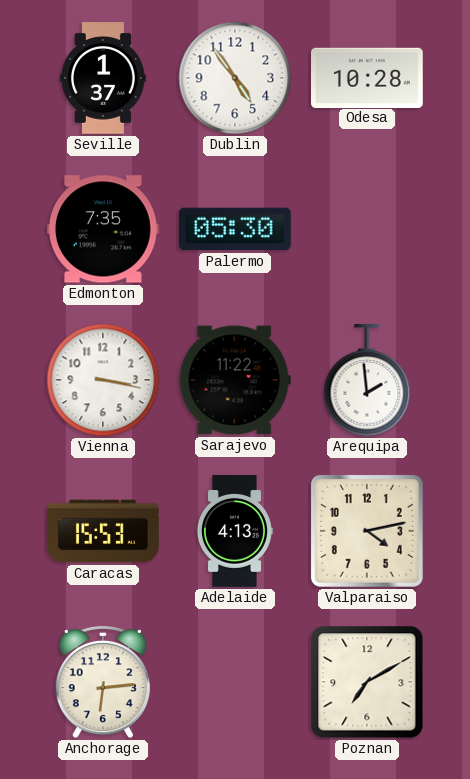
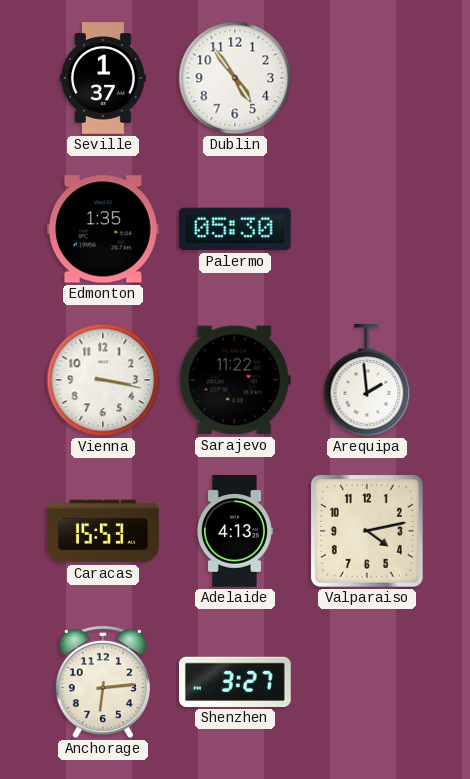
Odesa: 10:28 -> none
Edmonton: 7:35 -> 1:35
Shenzhen: none -> 3:27
Poznan: 7:10 -> none
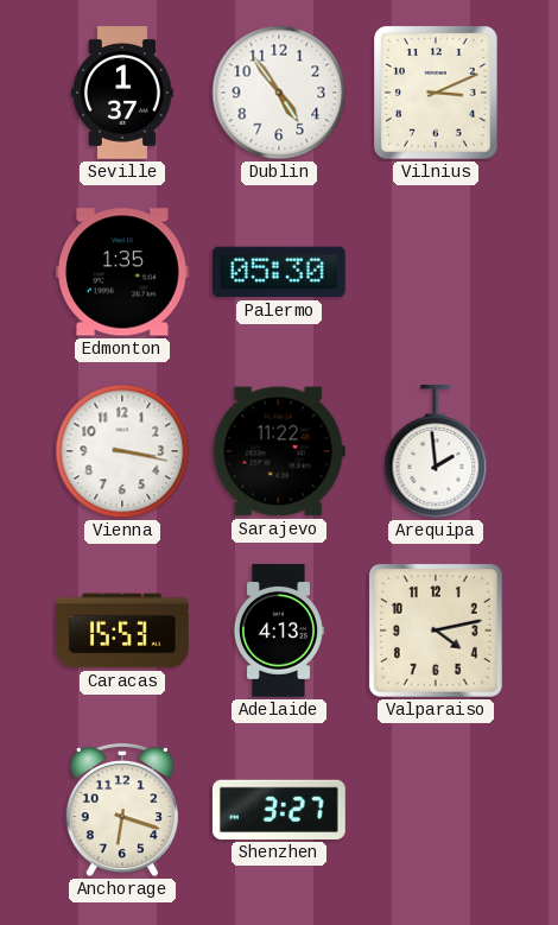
Vilnius: none -> 3:11
Anchorage: 6:14 -> 6:18
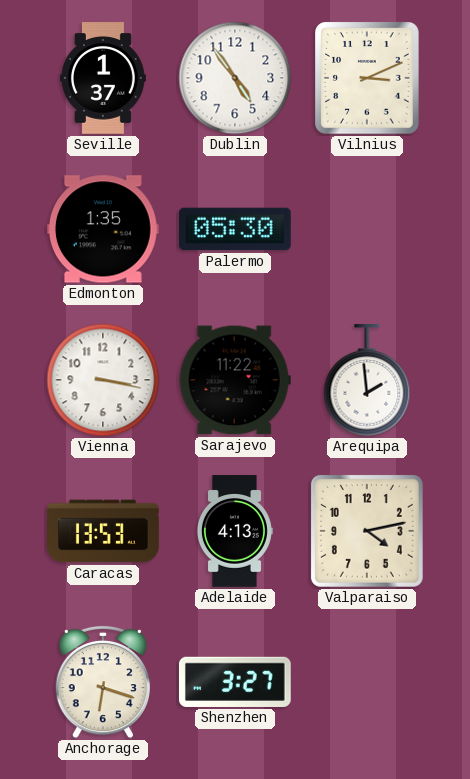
Caracas: 15:53 -> 13:53
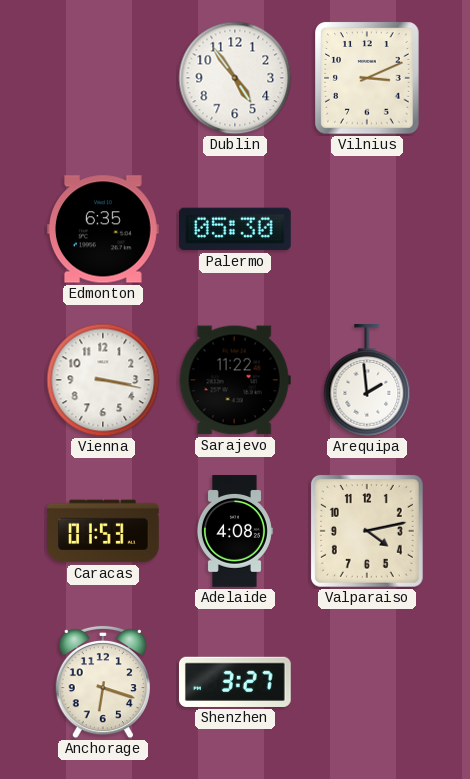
Seville: 1:37 -> none
Edmonton: 1:35 -> 6:35
Caracas: 13:53 -> 01:53
Adelaide: 4:13 -> 4:08
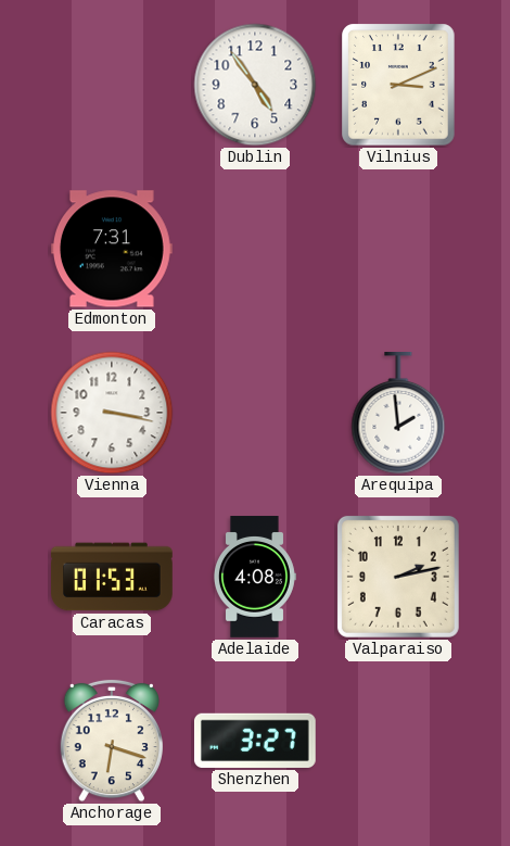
Edmonton: 6:35 -> 7:31
Palermo: 05:30 -> none
Sarajevo: 11:22 -> none
Valparaiso: 4:13 -> 2:13
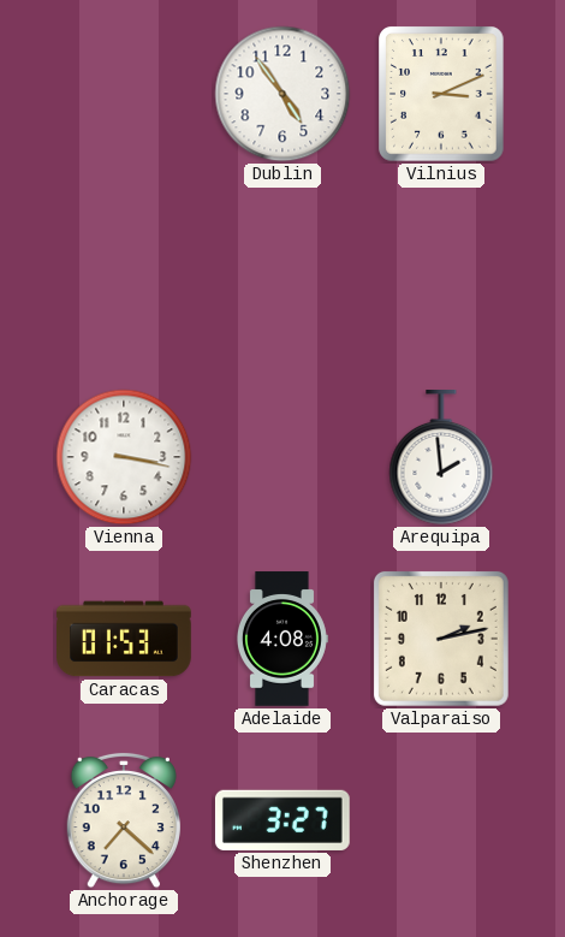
Edmonton: 7:31 -> none
Anchorage: 6:18 -> 7:22
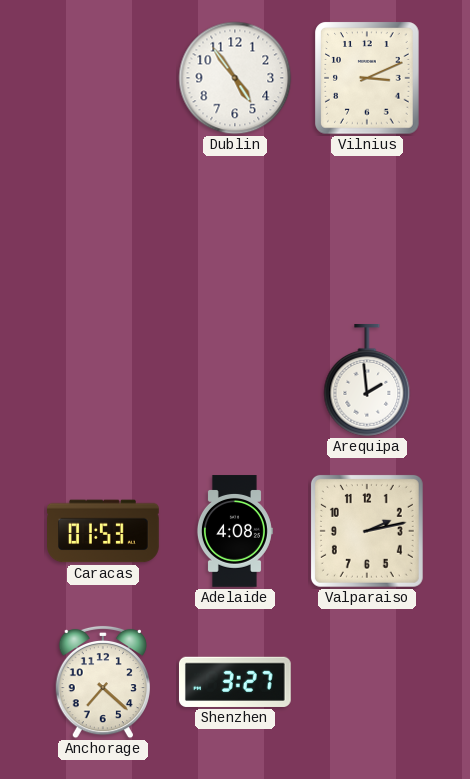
Vienna: 3:17 -> none
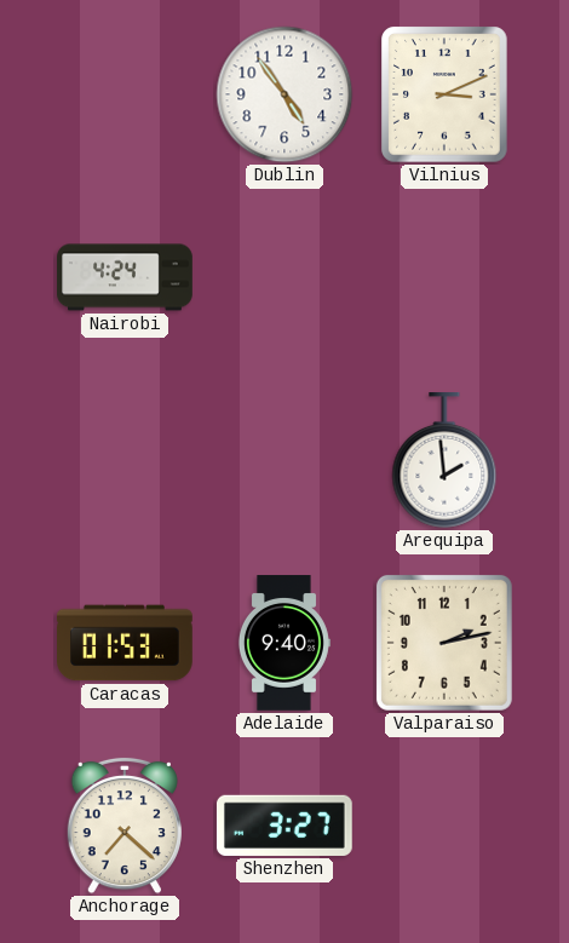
Nairobi: none -> 4:24
Adelaide: 4:08 -> 9:40
